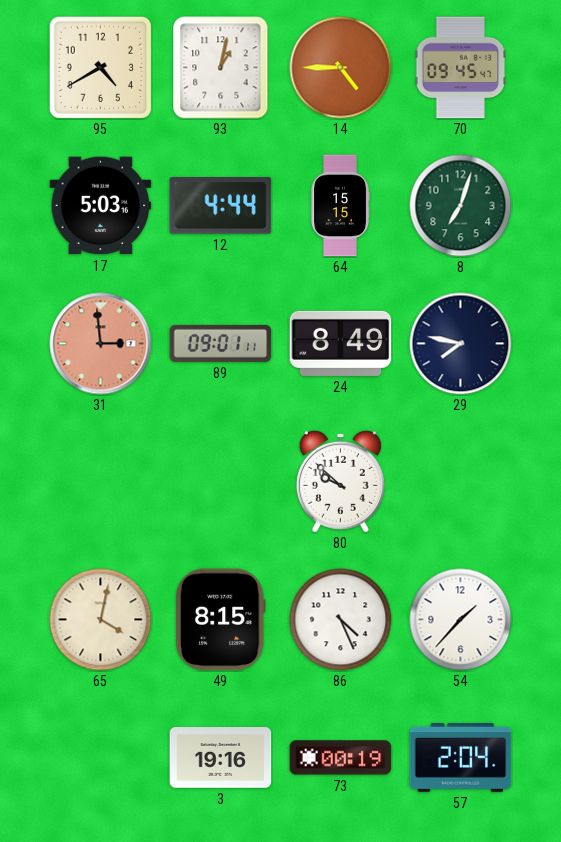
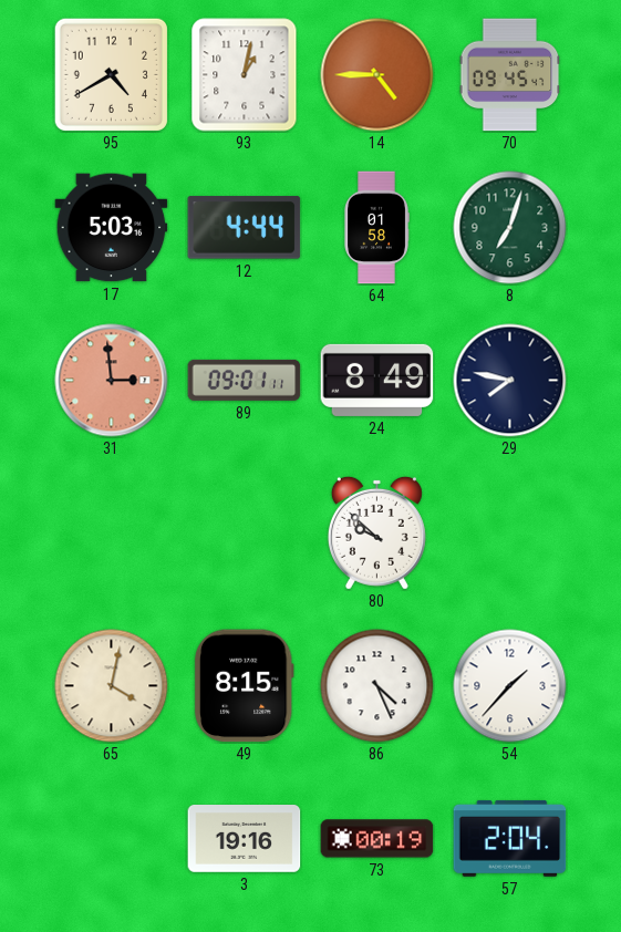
64: 15:15 -> 01:58
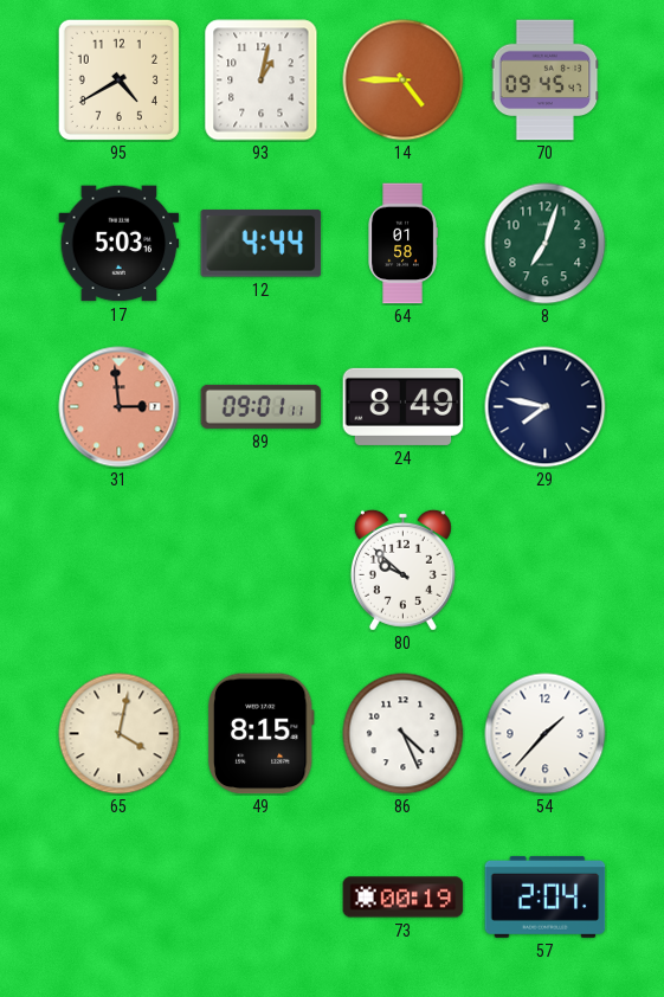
3: 19:16 -> none
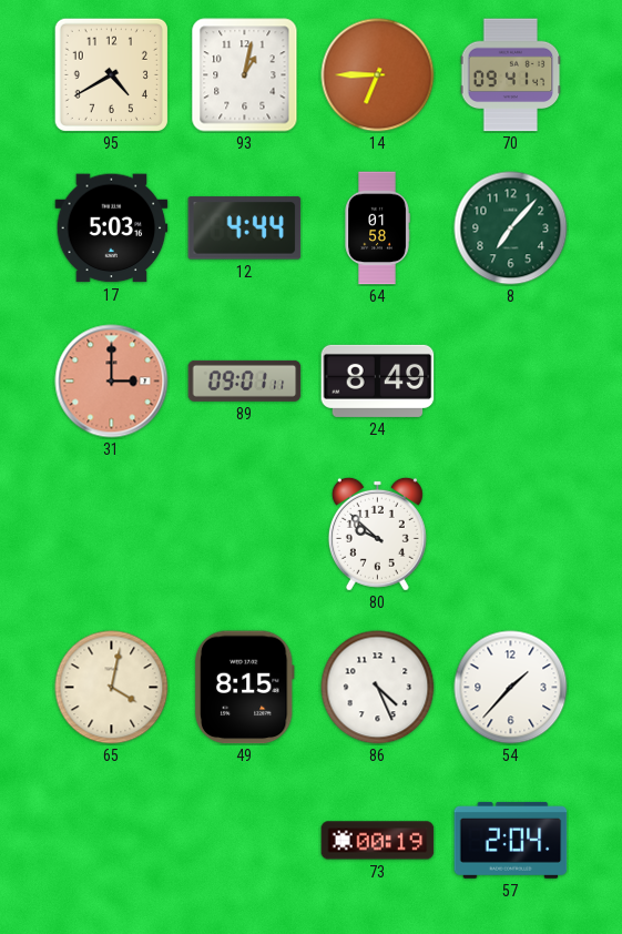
14: 4:45 -> 6:45
70: 09:45 -> 09:41
8: 7:03 -> 7:07
31: 2:59 -> 3:00
29: 7:47 -> none
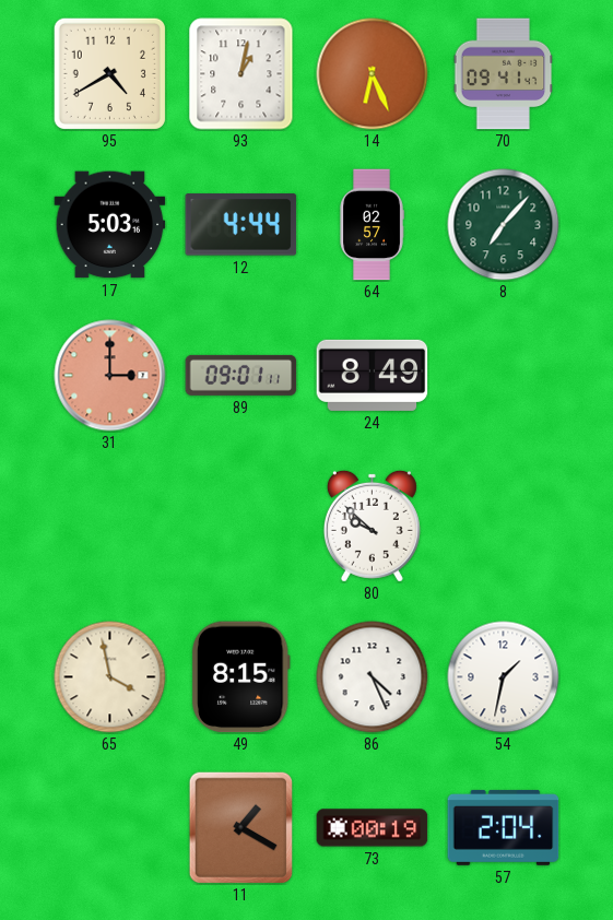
14: 6:45 -> 6:26
64: 01:58 -> 02:57
65: 4:02 -> 3:58
54: 1:37 -> 1:32
11: none -> 1:20
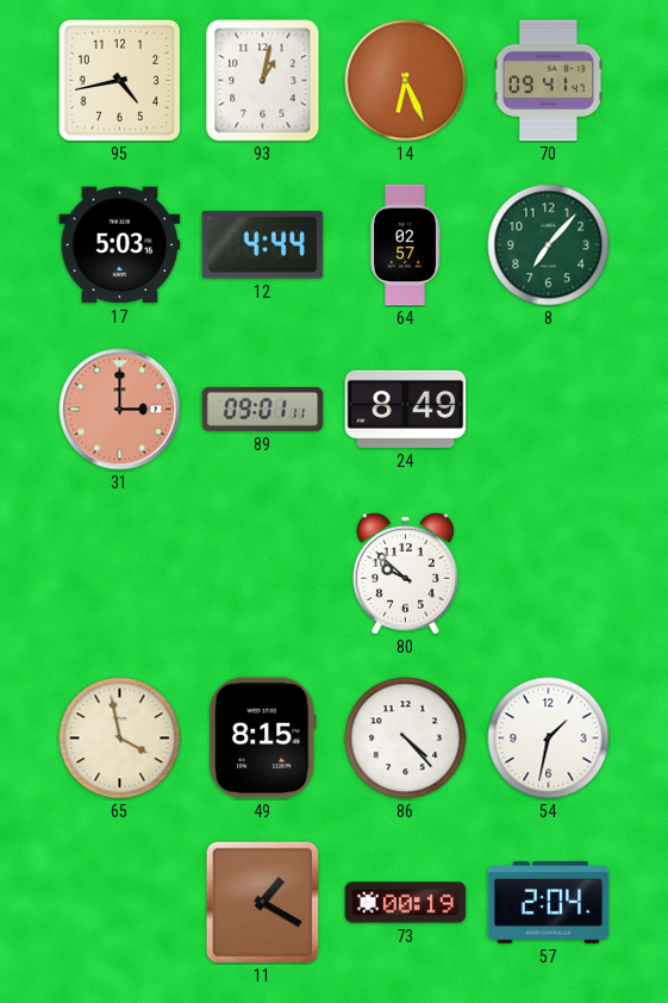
95: 4:40 -> 4:43
86: 4:26 -> 4:23
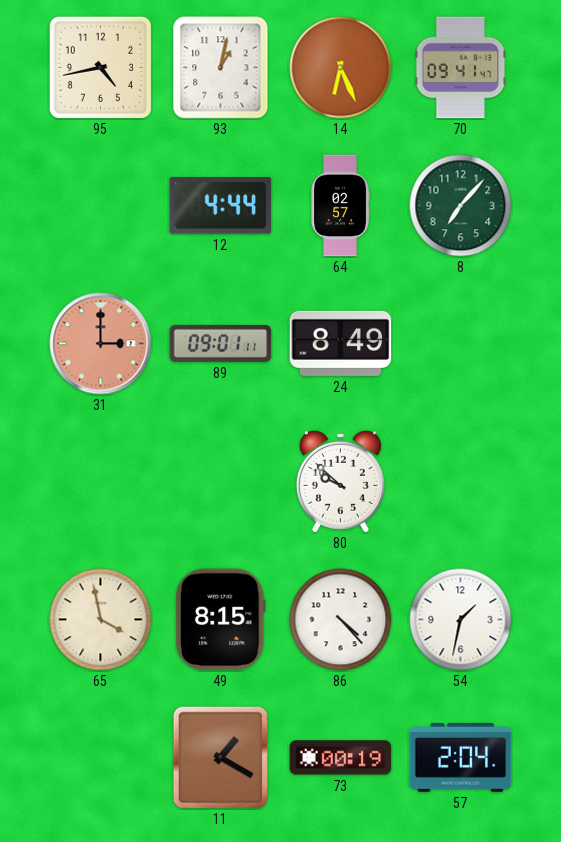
17: 5:03 -> none
